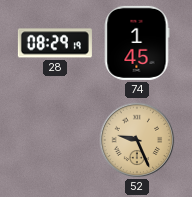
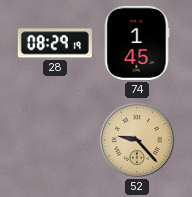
52: 9:26 -> 9:23
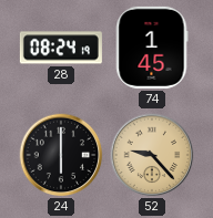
28: 08:29 -> 08:24
24: none -> 6:00
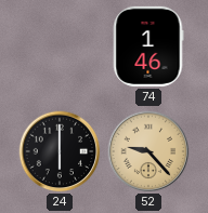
28: 08:24 -> none
74: 1:45 -> 1:46
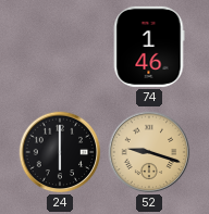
52: 9:23 -> 9:18
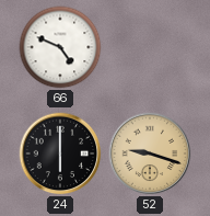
66: none -> 4:49
74: 1:46 -> none
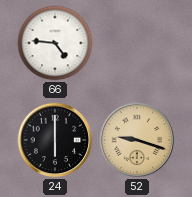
66: 4:49 -> 4:46
